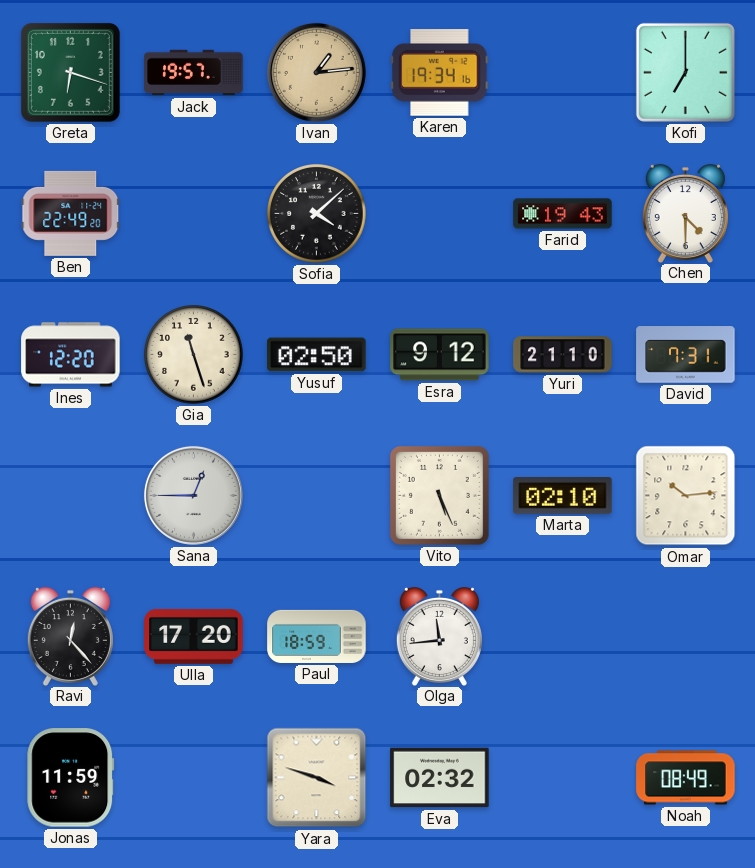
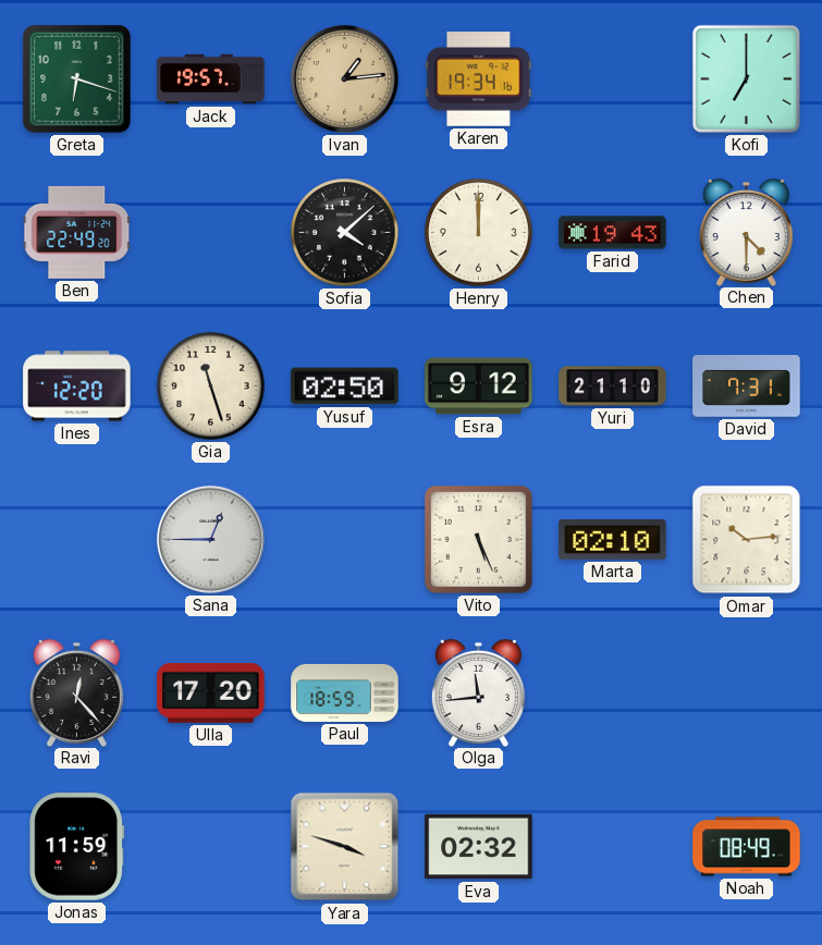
Henry: none -> 12:00
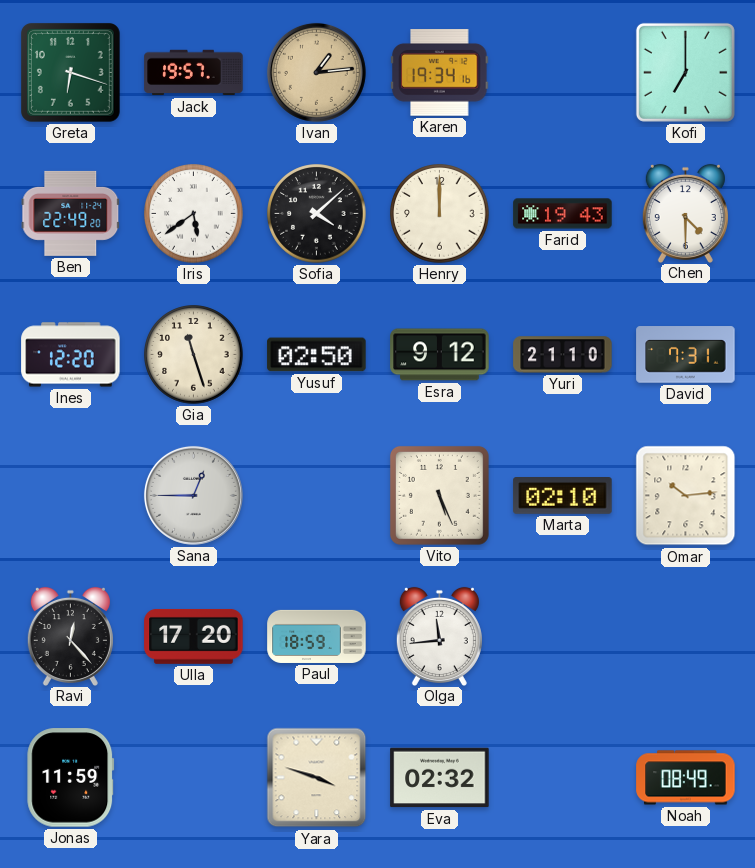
Iris: none -> 5:39
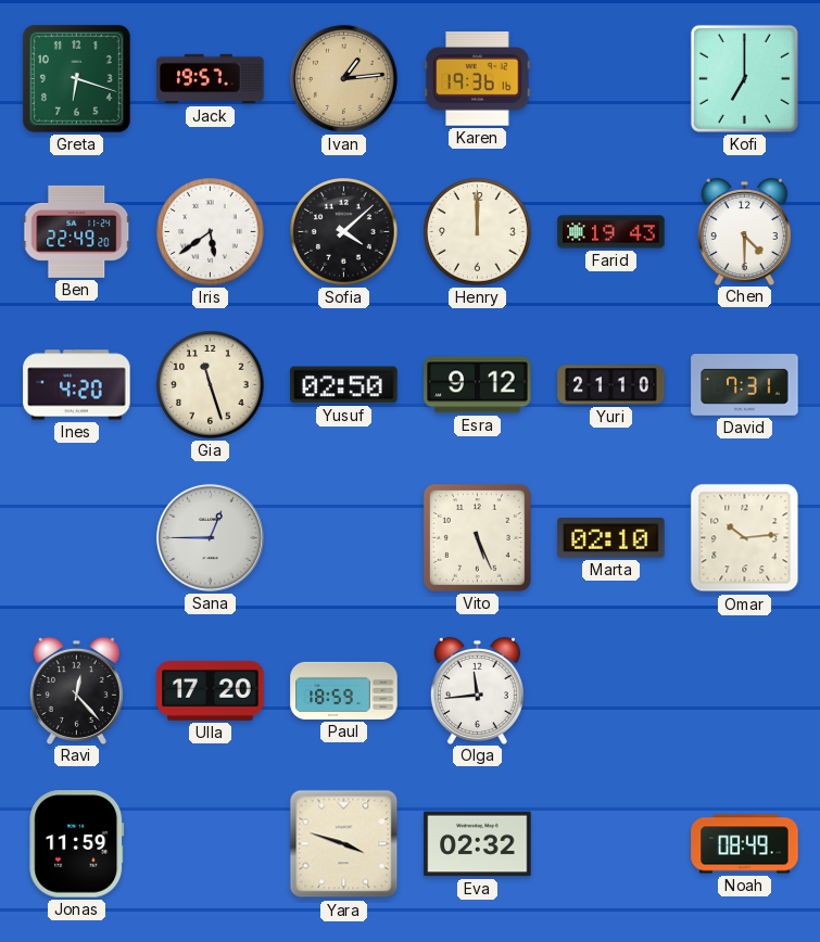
Karen: 19:34 -> 19:36
Ines: 12:20 -> 4:20
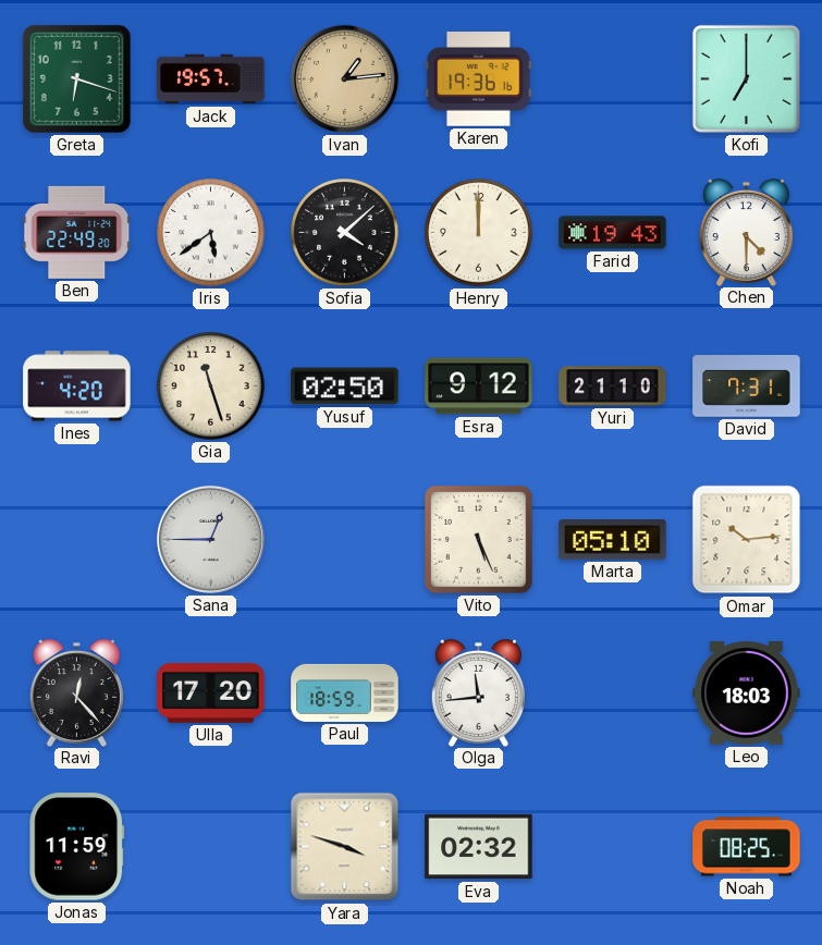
Marta: 02:10 -> 05:10
Leo: none -> 18:03
Noah: 08:49 -> 08:25
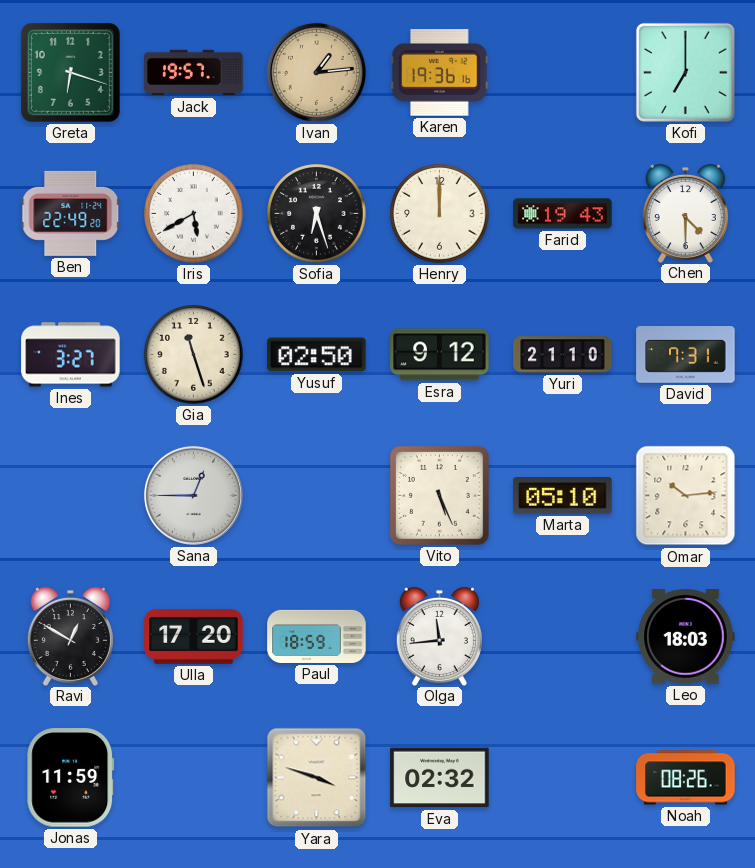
Iris: 5:39 -> 5:40
Sofia: 4:08 -> 6:27
Ines: 4:20 -> 3:27
Ravi: 12:23 -> 12:50
Noah: 08:25 -> 08:26
